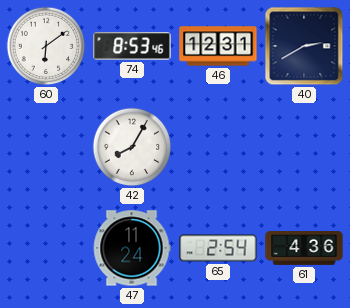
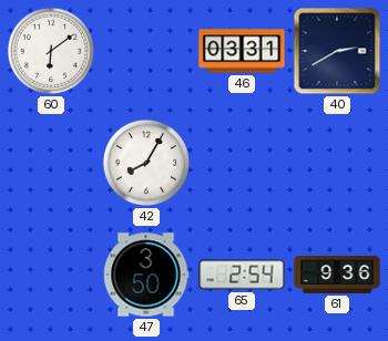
74: 8:53 -> none
46: 12:31 -> 03:31
47: 11:24 -> 3:50
61: 4:36 -> 9:36
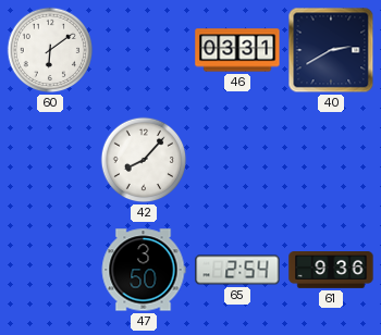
42: 8:05 -> 8:07
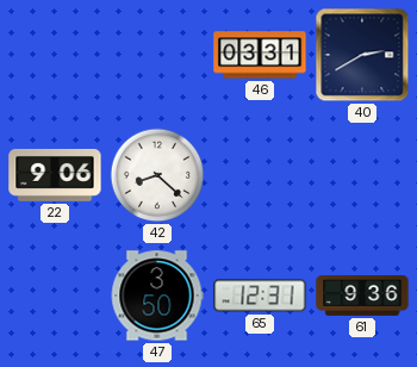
60: 6:09 -> none
22: none -> 9:06
42: 8:07 -> 8:22
65: 2:54 -> 12:31
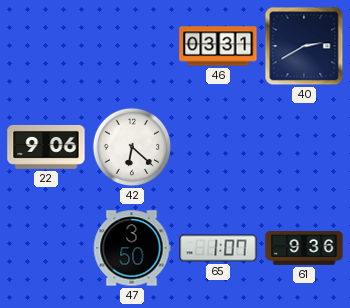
42: 8:22 -> 6:22
65: 12:31 -> 1:07
